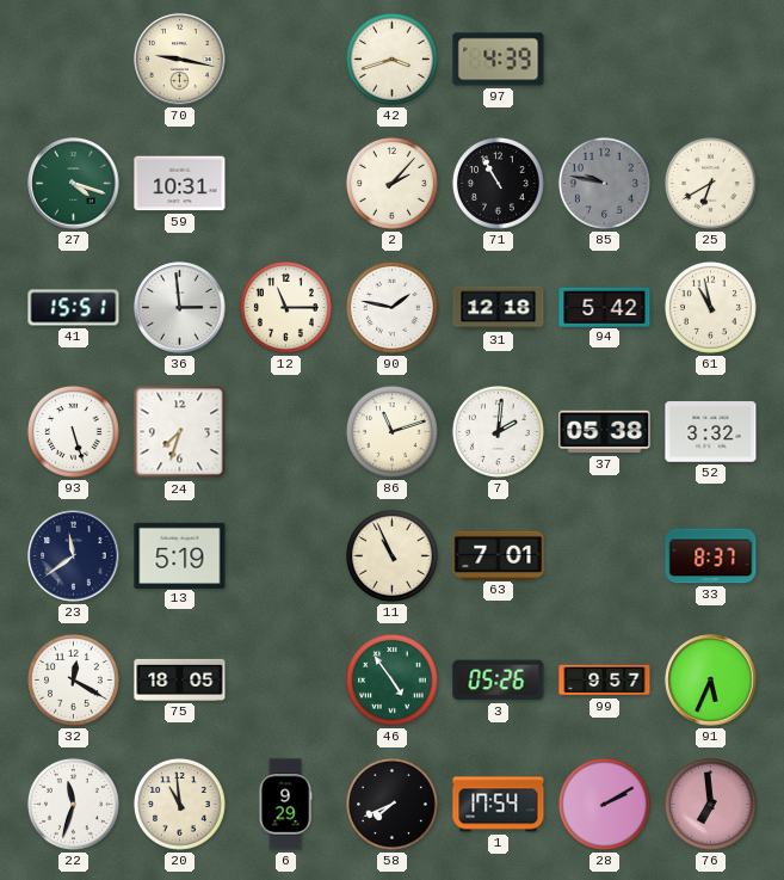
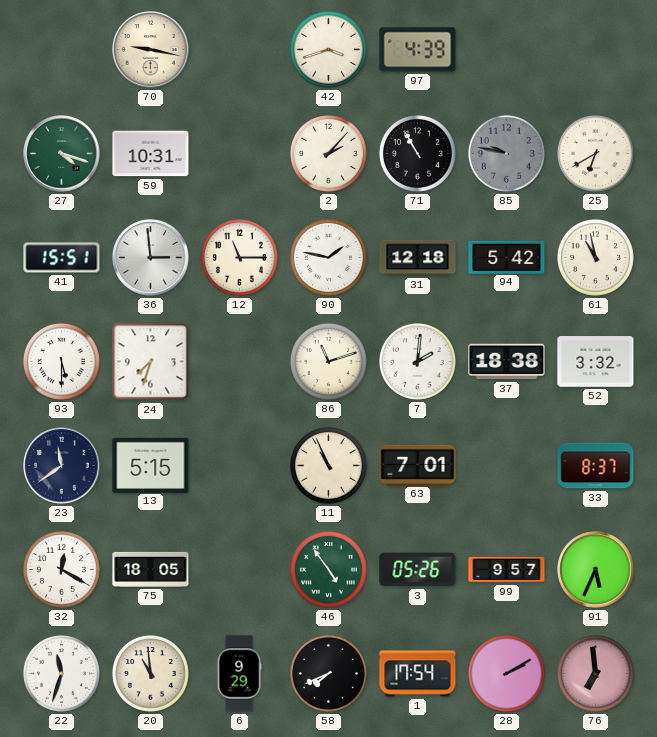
93: 5:27 -> 5:30
37: 05:38 -> 18:38
13: 5:19 -> 5:15
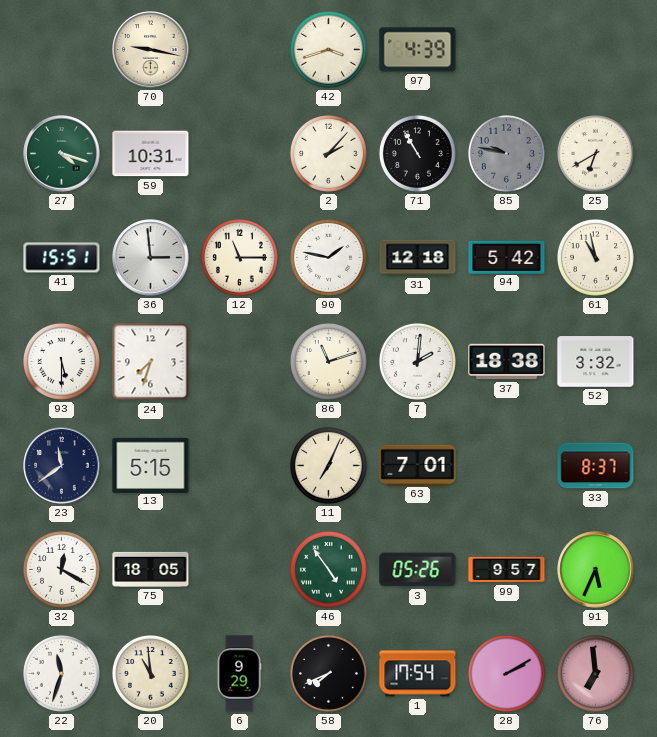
11: 10:56 -> 7:04
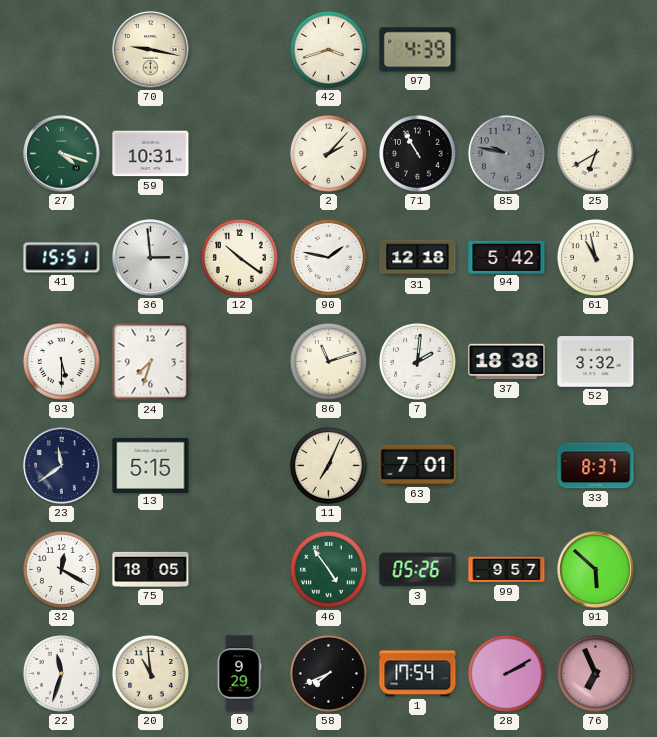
12: 11:15 -> 10:21
91: 5:34 -> 5:52
76: 6:59 -> 6:56
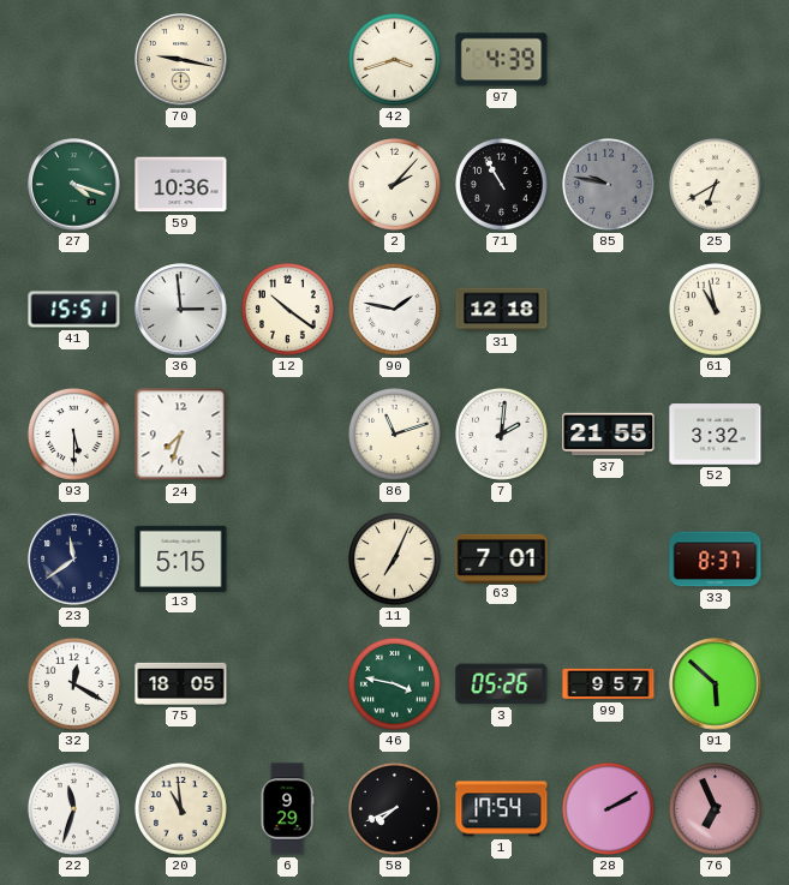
59: 10:31 -> 10:36
94: 5:42 -> none
37: 18:38 -> 21:55
46: 4:54 -> 3:47
